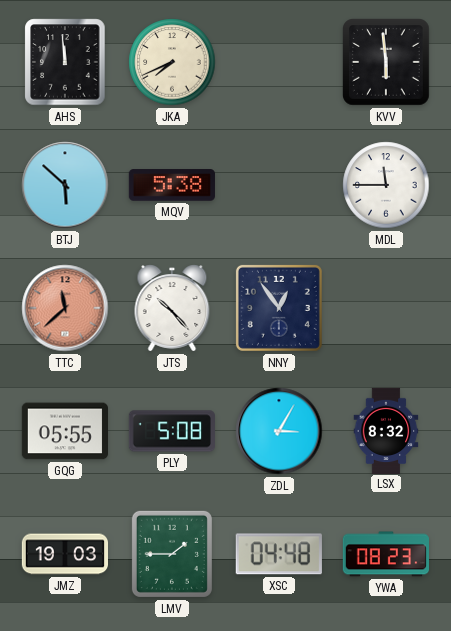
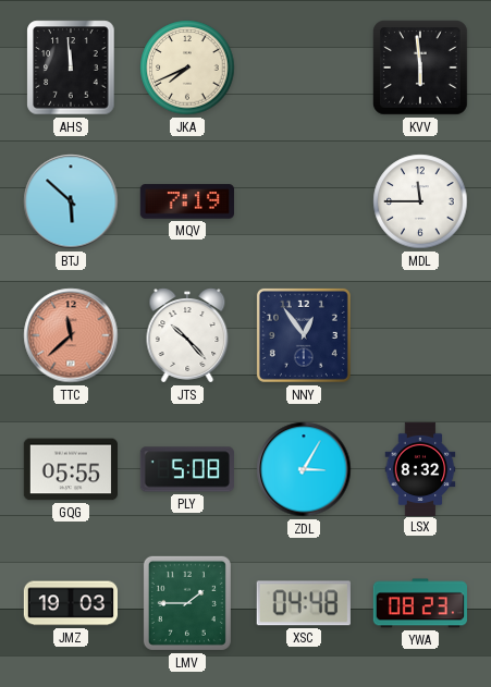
MQV: 5:38 -> 7:19
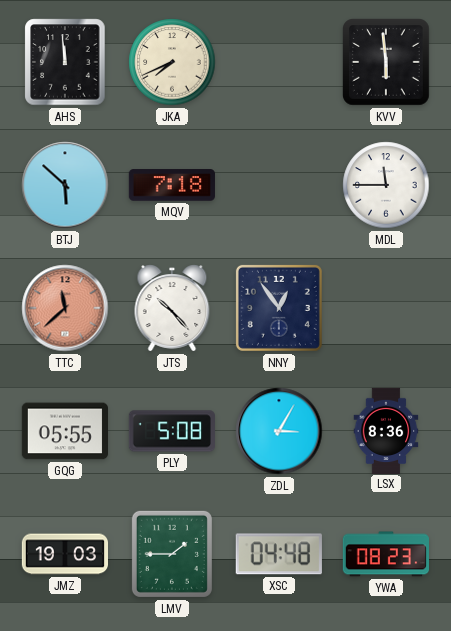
MQV: 7:19 -> 7:18
LSX: 8:32 -> 8:36
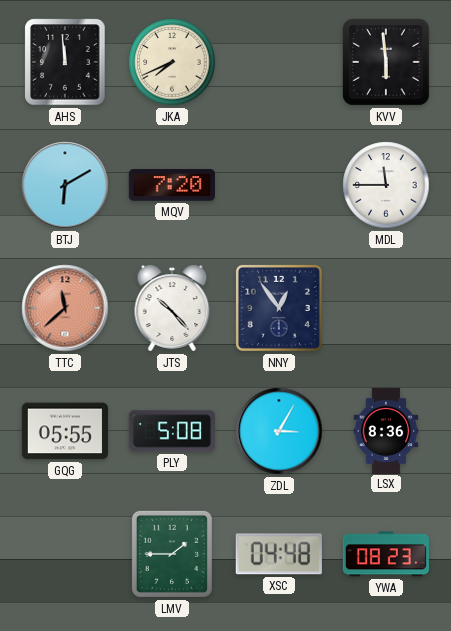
BTJ: 5:52 -> 6:10
MQV: 7:18 -> 7:20
JMZ: 19:03 -> none
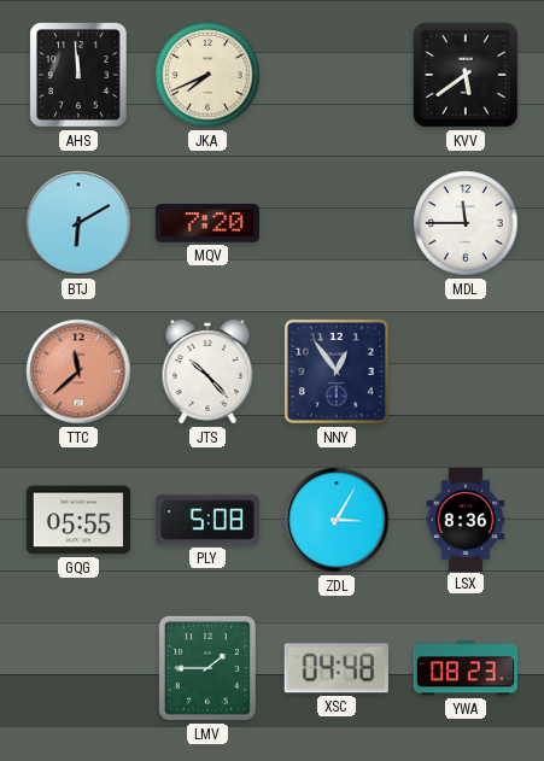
KVV: 5:59 -> 5:39
